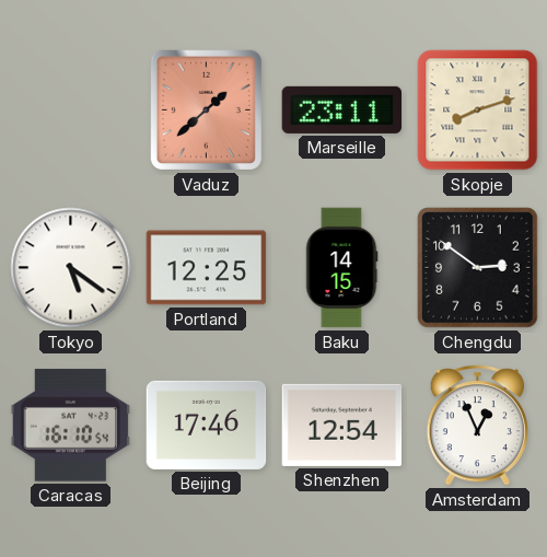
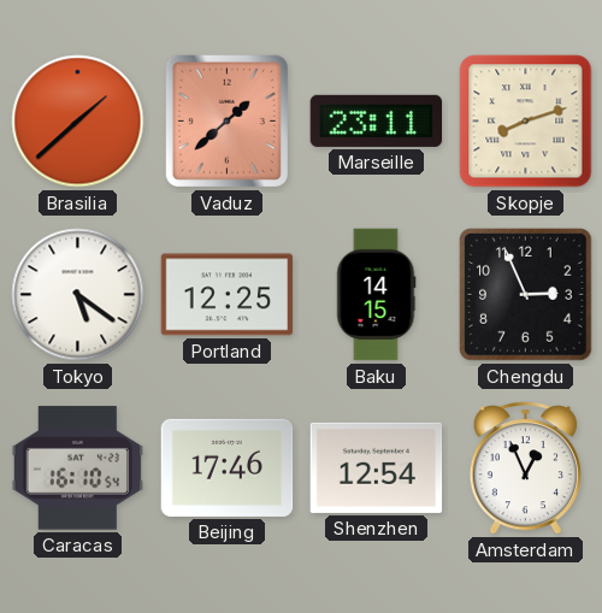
Brasilia: none -> 1:38
Chengdu: 2:51 -> 2:56
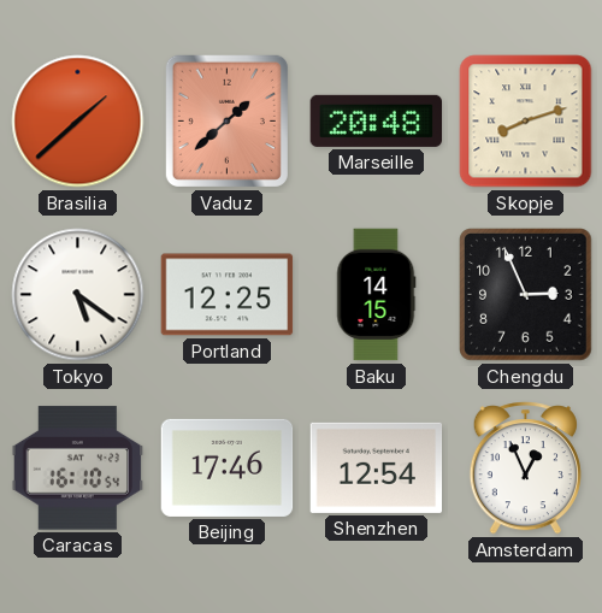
Marseille: 23:11 -> 20:48
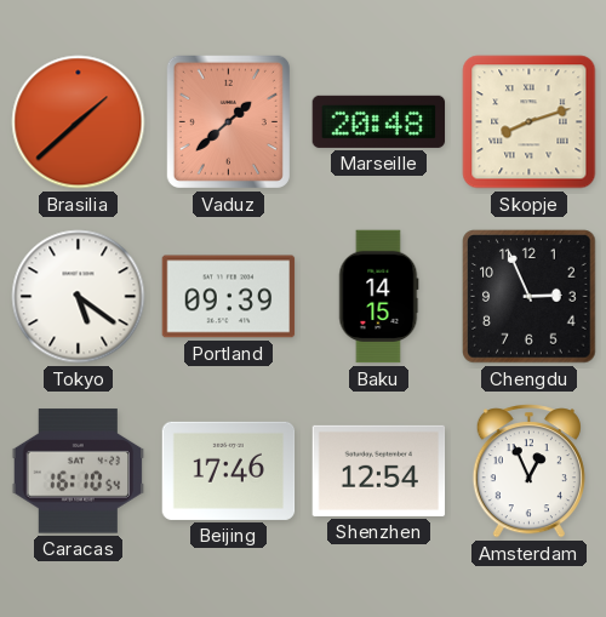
Portland: 12:25 -> 09:39
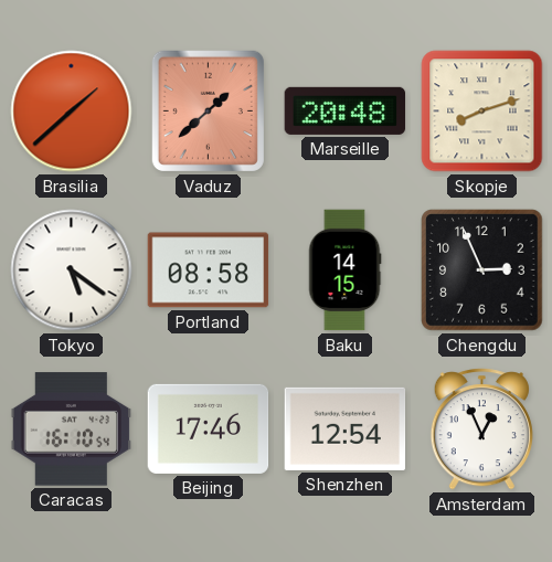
Portland: 09:39 -> 08:58
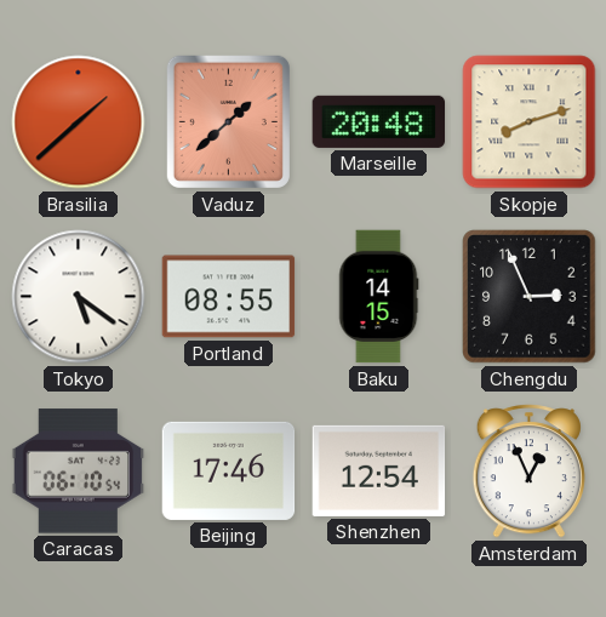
Portland: 08:58 -> 08:55
Caracas: 16:10 -> 06:10
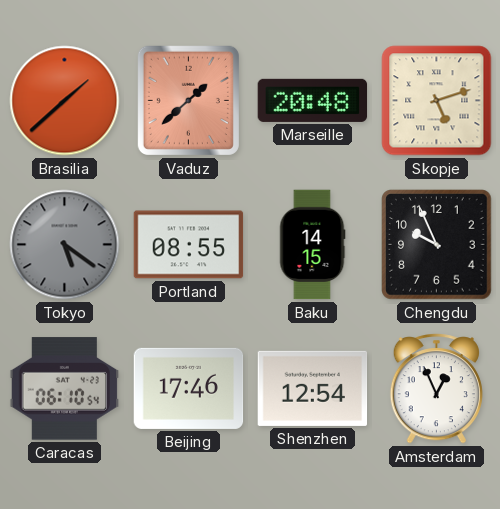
Skopje: 8:12 -> 5:12
Tokyo dial: white -> grey
Chengdu: 2:56 -> 9:56
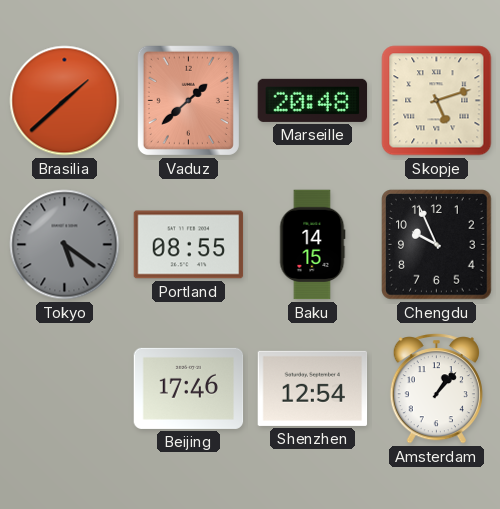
Caracas: 06:10 -> none
Amsterdam: 12:56 -> 1:07
